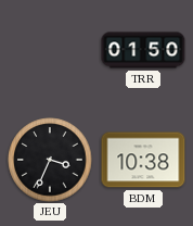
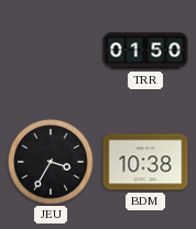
JEU: 3:34 -> 3:35
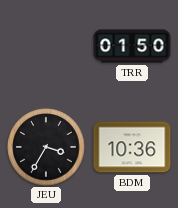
BDM: 10:38 -> 10:36
